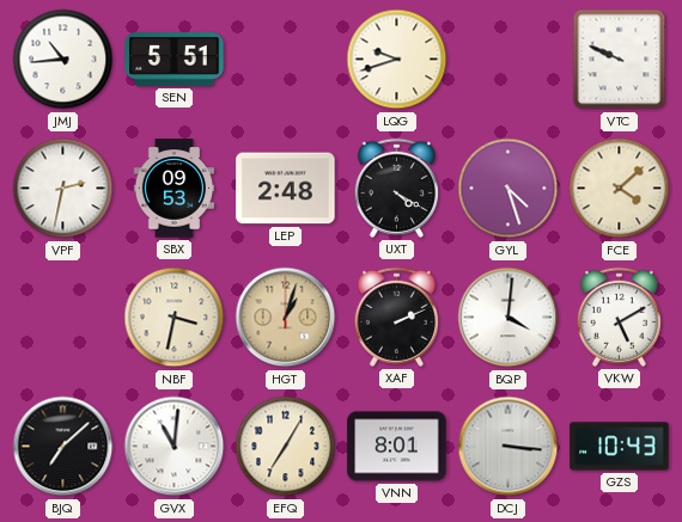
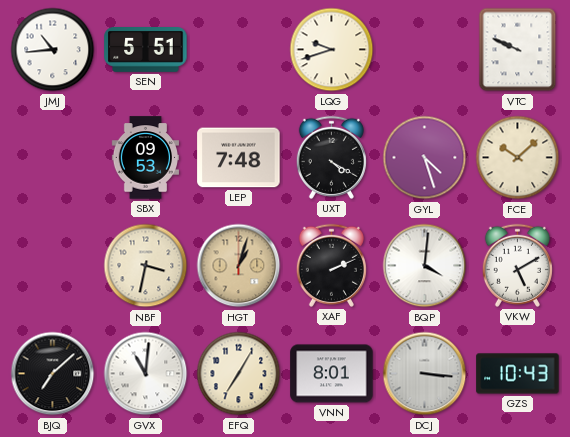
VPF: 2:32 -> none
LEP: 2:48 -> 7:48
FCE: 4:08 -> 10:08
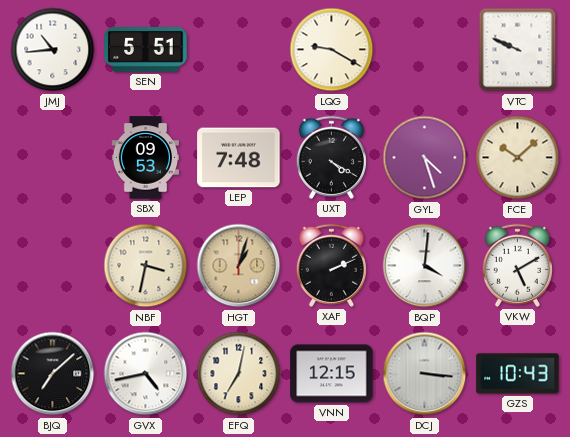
LQG: 9:42 -> 9:20
GVX: 11:01 -> 4:43
EFQ: 7:05 -> 7:02
VNN: 8:01 -> 12:15
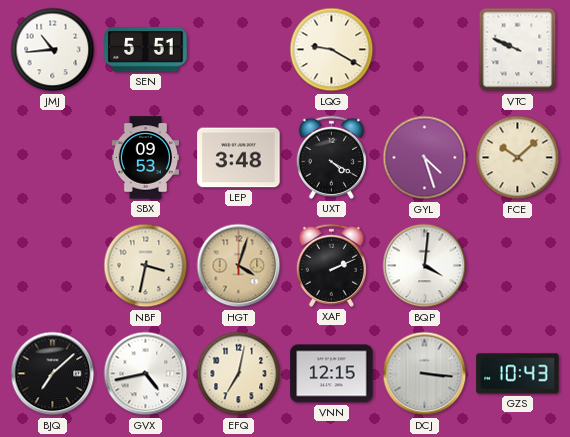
LEP: 7:48 -> 3:48
HGT: 1:03 -> 4:03
VKW: 5:10 -> none
